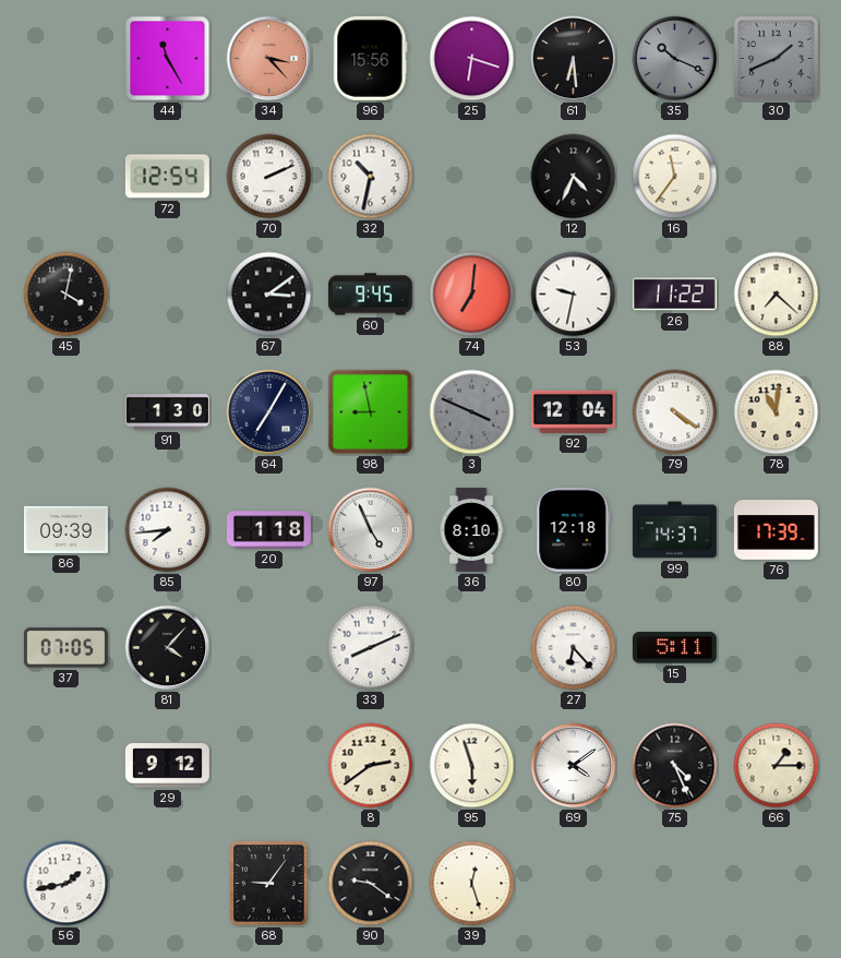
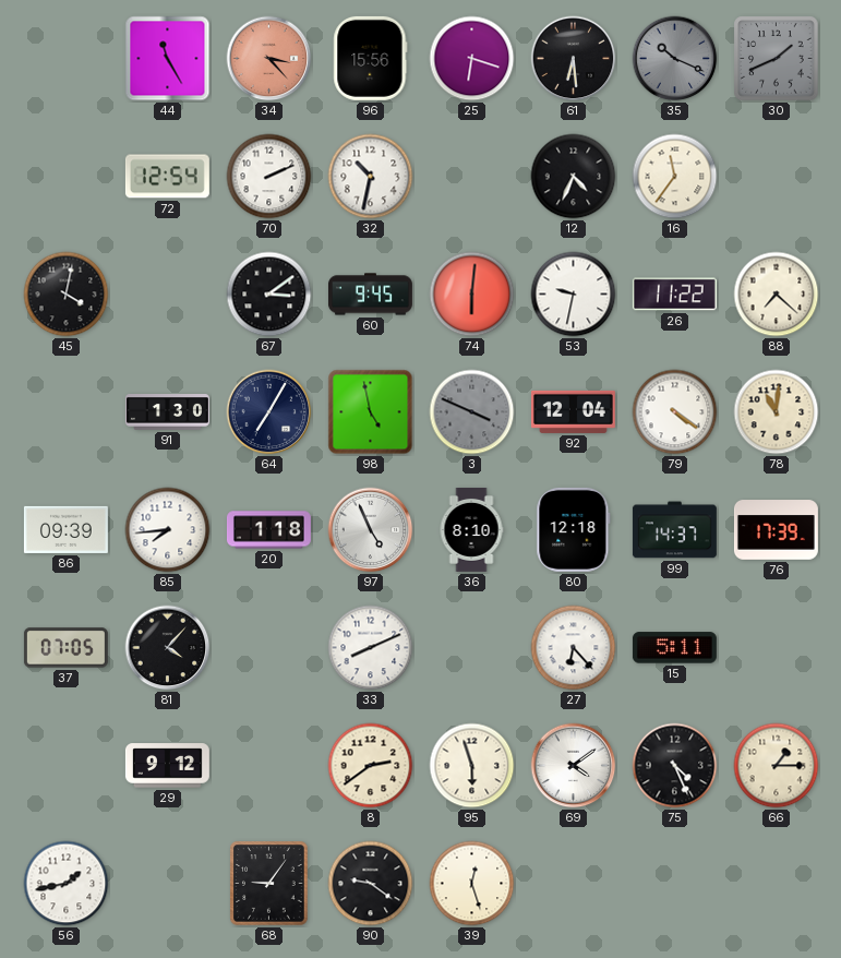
74: 7:01 -> 6:01
98: 8:58 -> 4:58
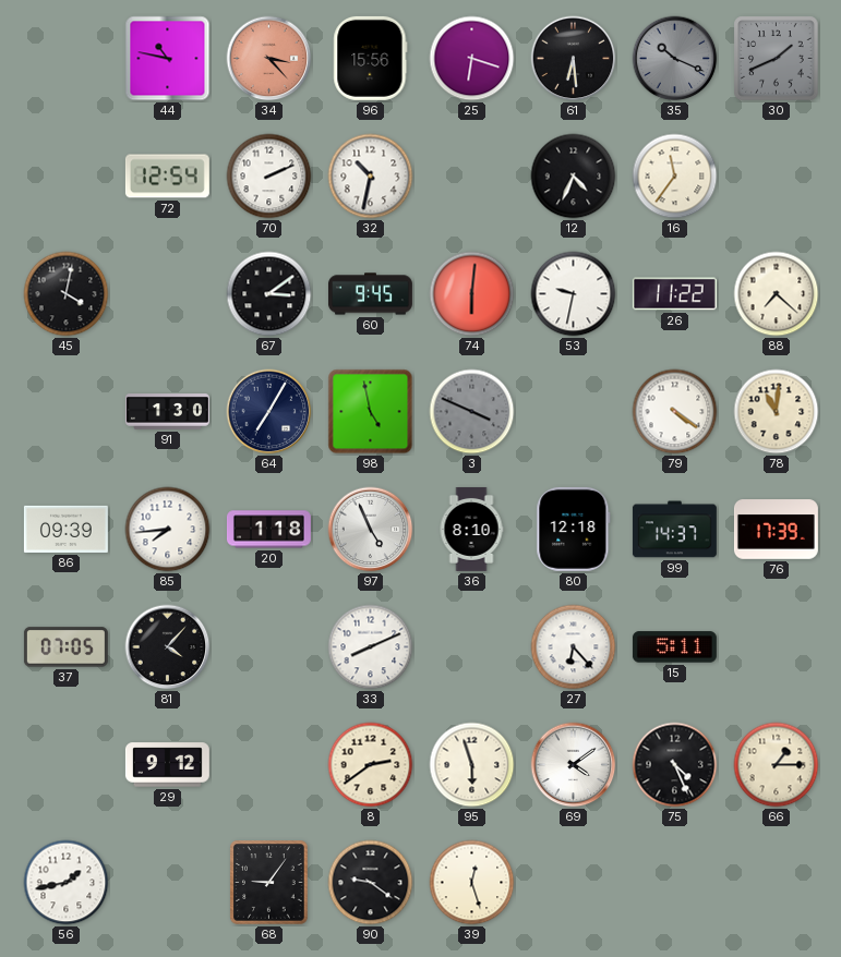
44: 11:25 -> 10:47
92: 12:04 -> none
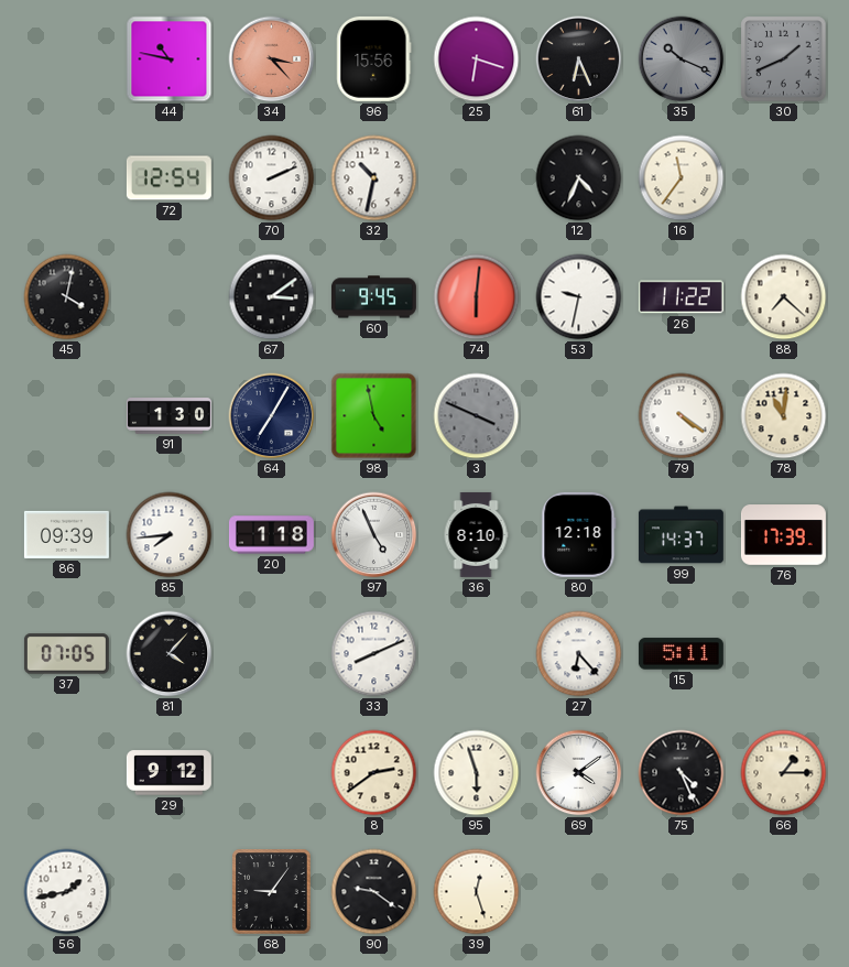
61: 6:29 -> 6:26
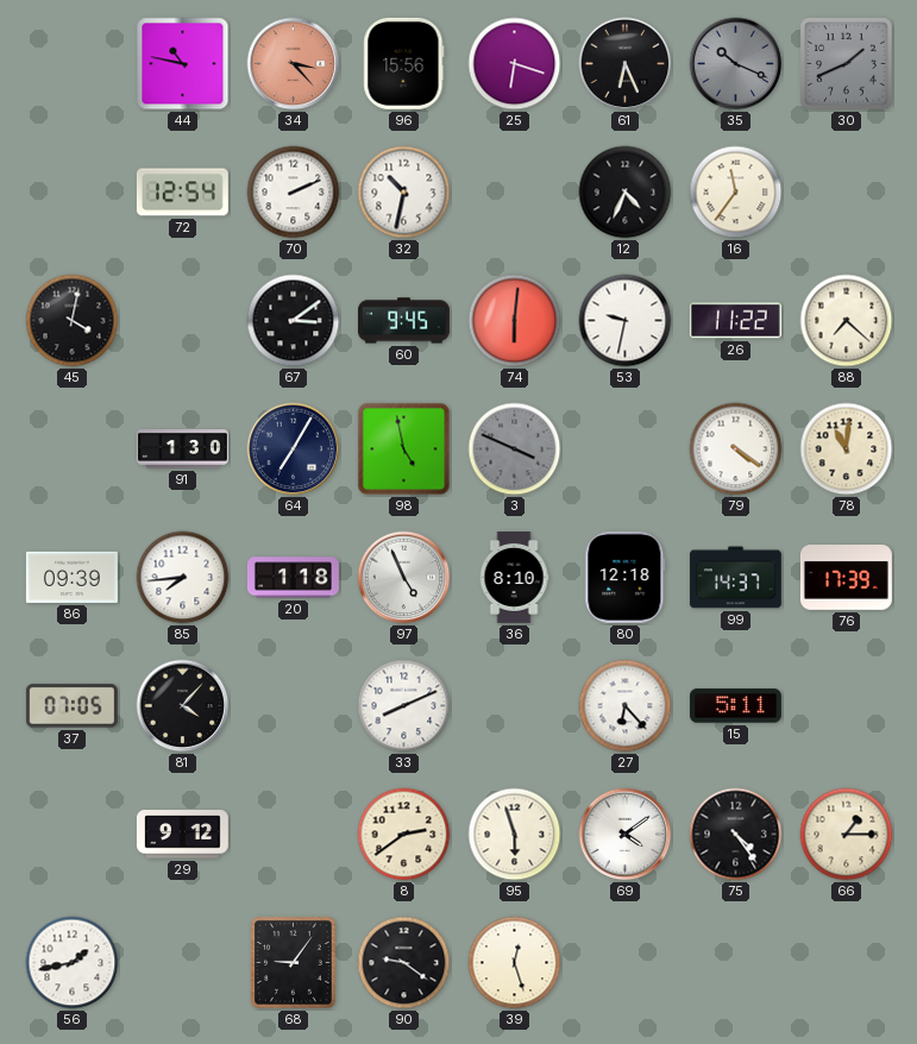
75: 4:26 -> 4:24
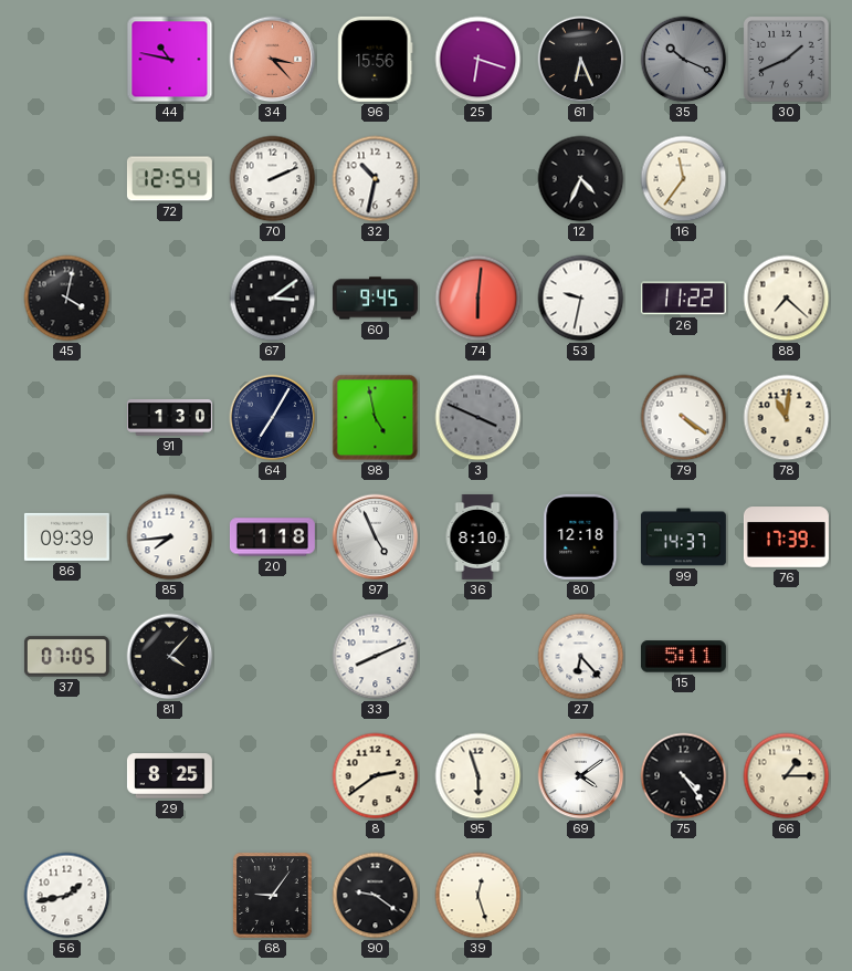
29: 9:12 -> 8:25
